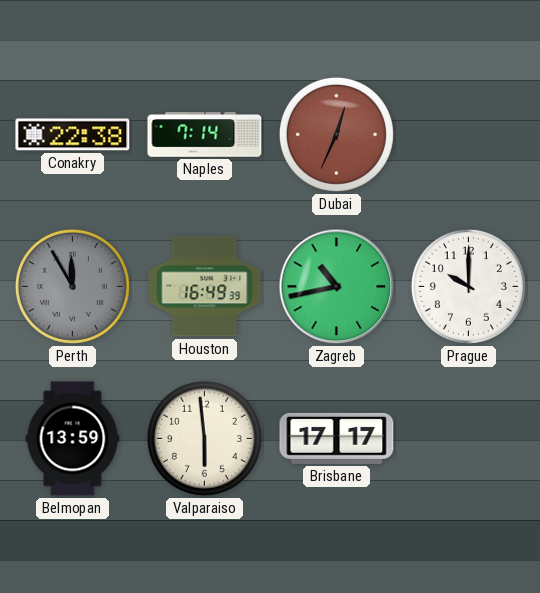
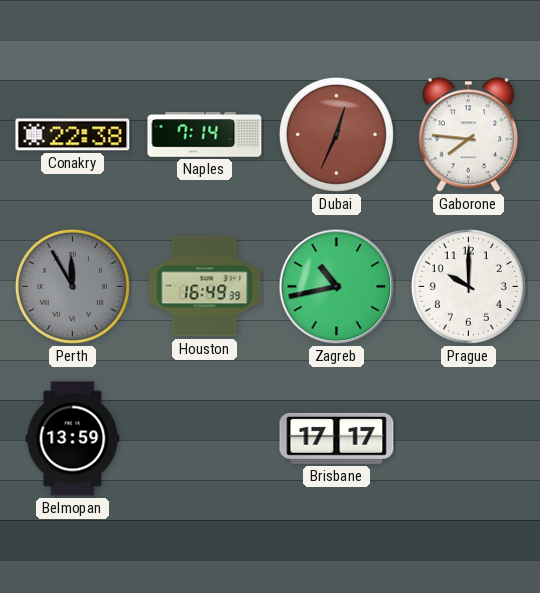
Gaborone: none -> 7:46
Valparaiso: 5:59 -> none
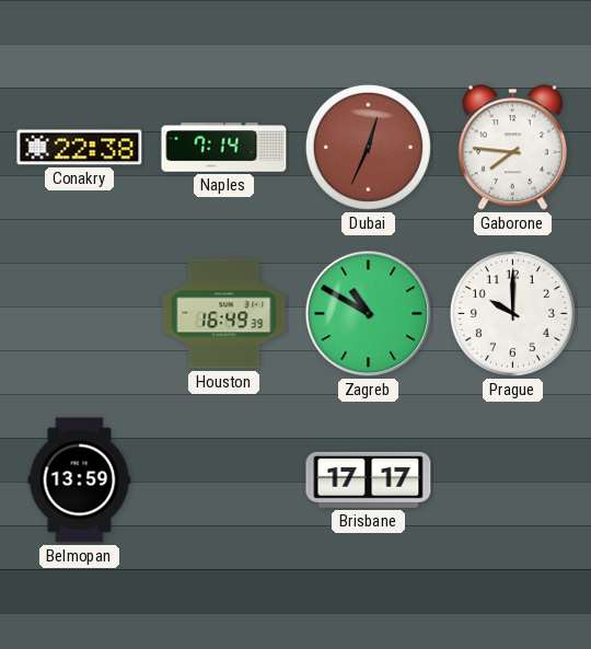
Perth: 11:55 -> none
Zagreb: 10:43 -> 10:50
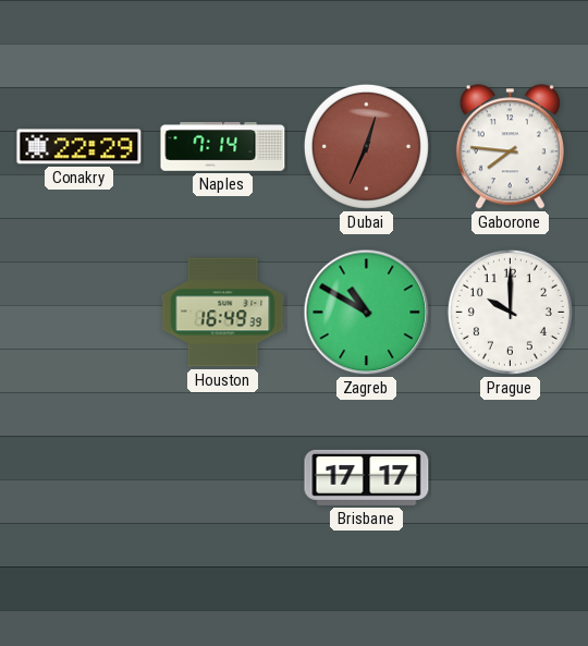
Conakry: 22:38 -> 22:29
Belmopan: 13:59 -> none
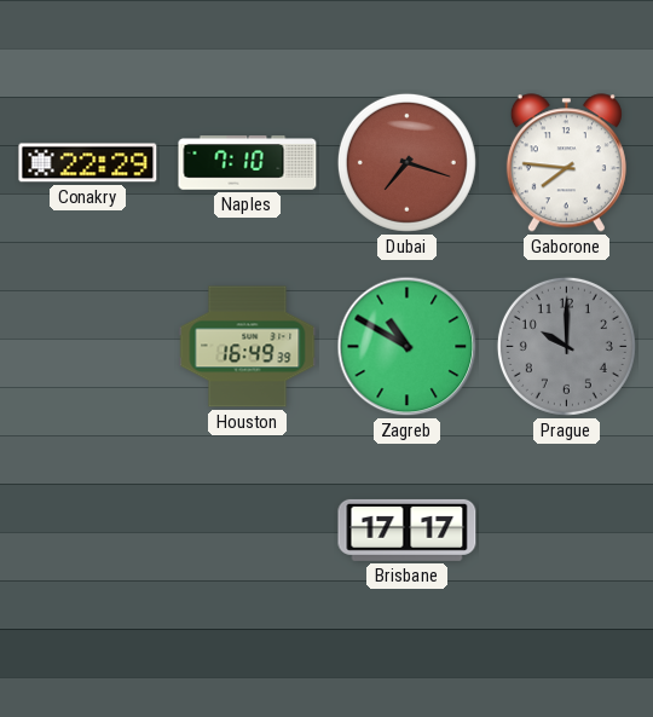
Naples: 7:14 -> 7:10
Dubai: 12:34 -> 7:18
Prague dial: white -> grey
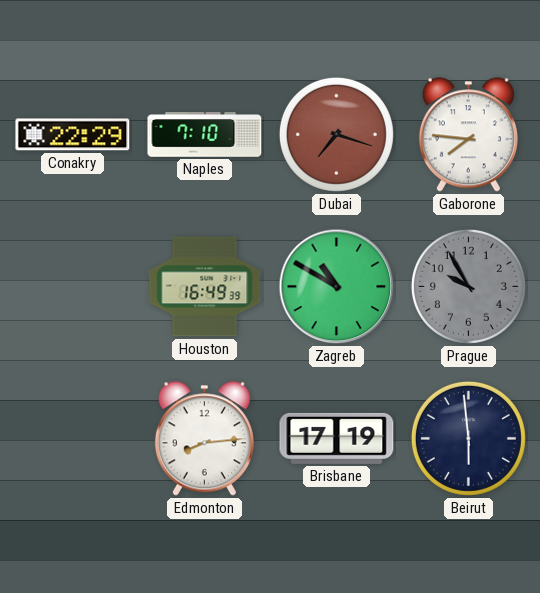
Prague: 10:00 -> 9:55
Edmonton: none -> 8:14
Brisbane: 17:17 -> 17:19
Beirut: none -> 5:59
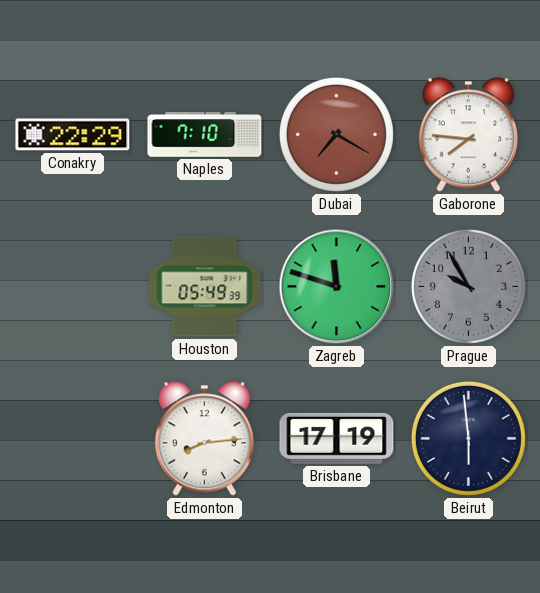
Dubai: 7:18 -> 7:20
Houston: 16:49 -> 05:49
Zagreb: 10:50 -> 11:48
